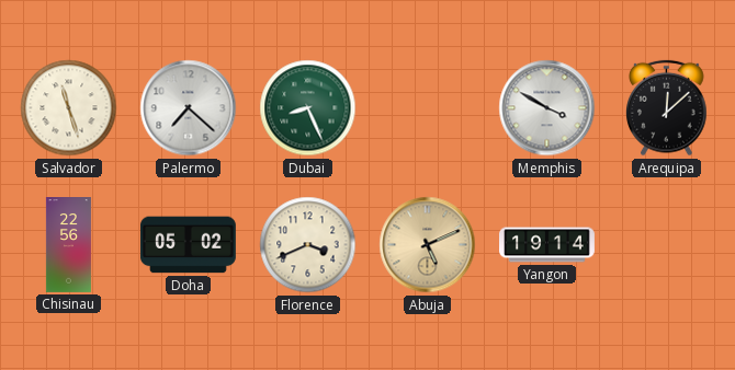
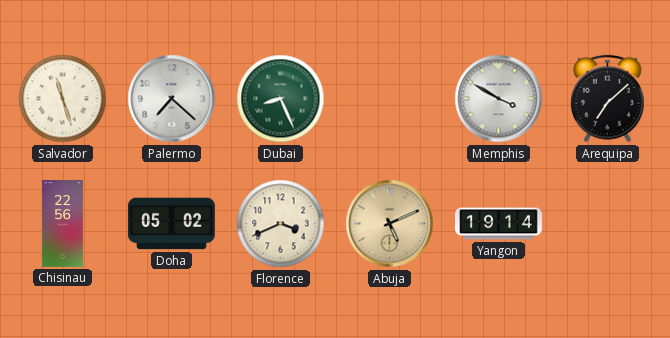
Arequipa: 12:08 -> 7:08
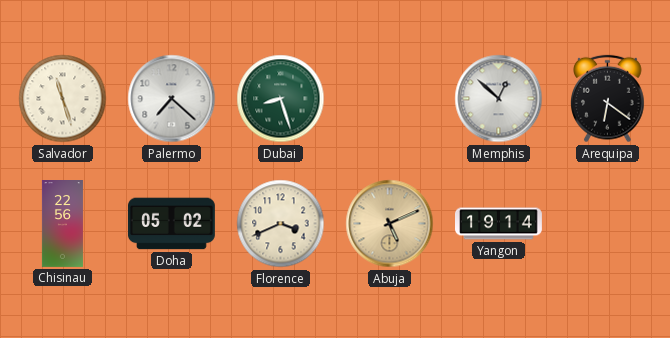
Dubai: 8:26 -> 8:27
Memphis: 3:50 -> 12:52
Arequipa: 7:08 -> 6:21
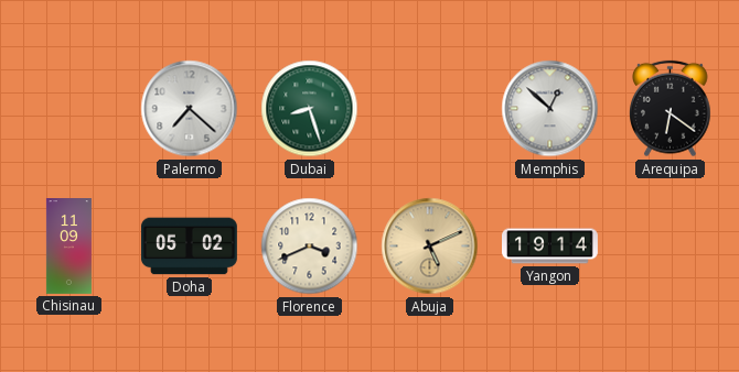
Salvador: 11:27 -> none
Chisinau: 22:56 -> 11:09
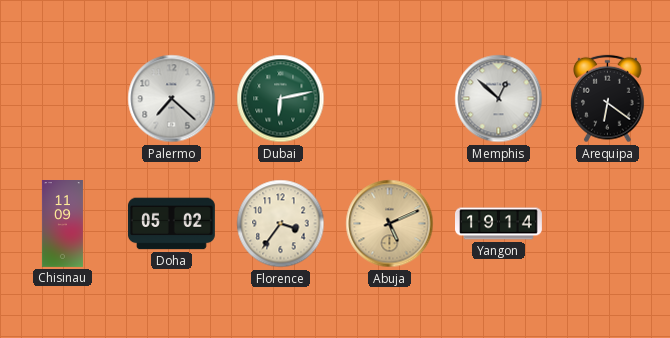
Dubai: 8:27 -> 6:13
Florence: 3:41 -> 3:36
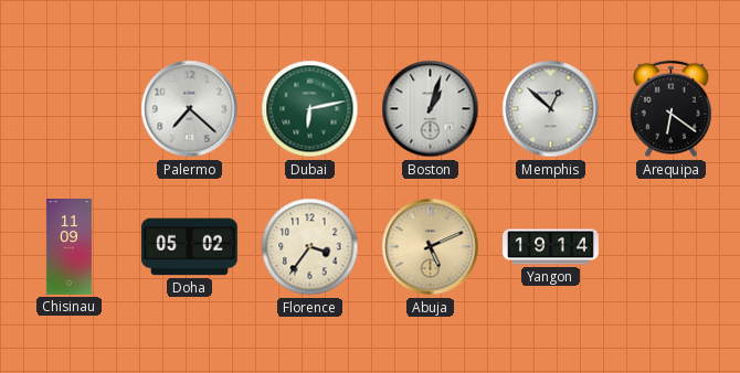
Boston: none -> 1:03
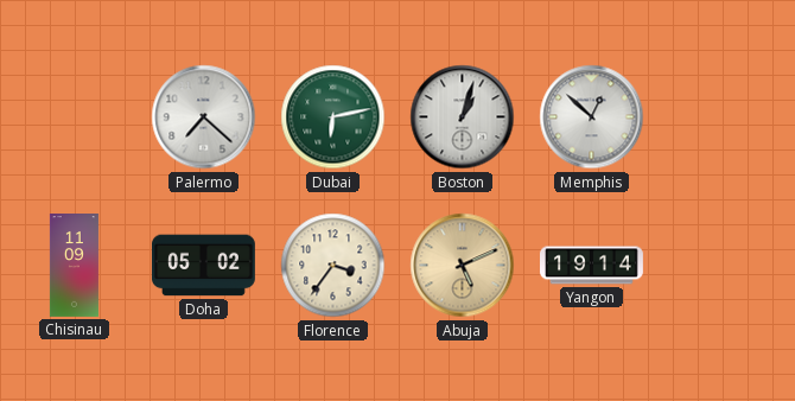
Arequipa: 6:21 -> none
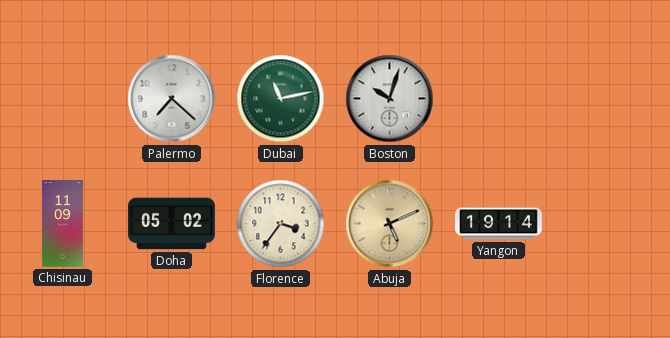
Dubai: 6:13 -> 11:13
Boston: 1:03 -> 10:03
Memphis: 12:52 -> none
